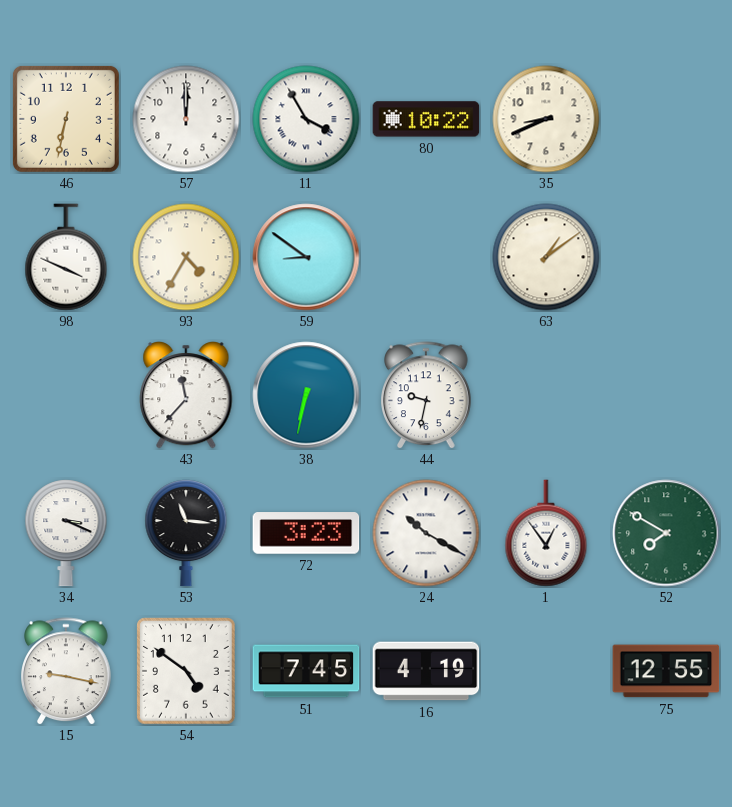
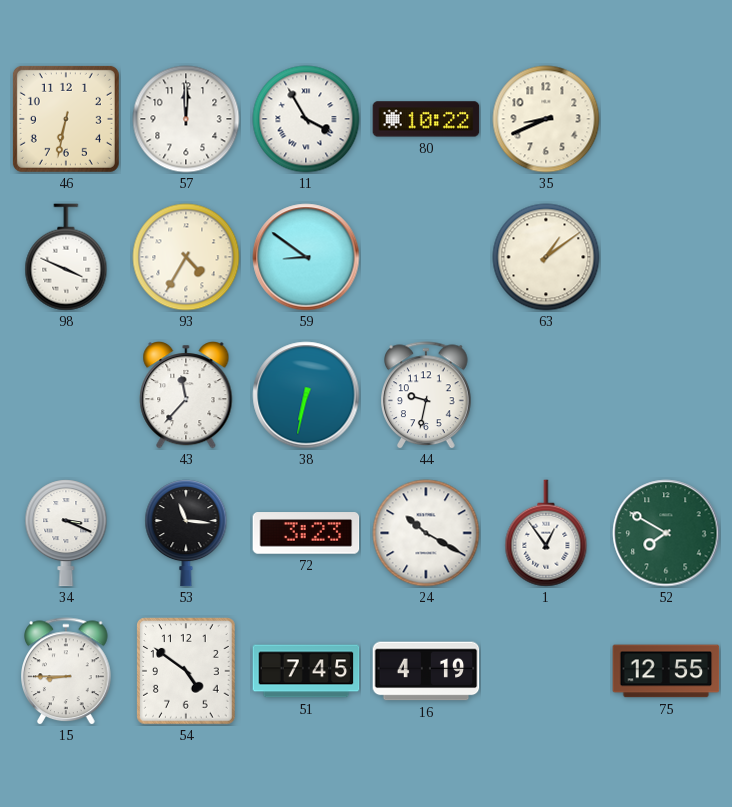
15: 9:17 -> 8:45
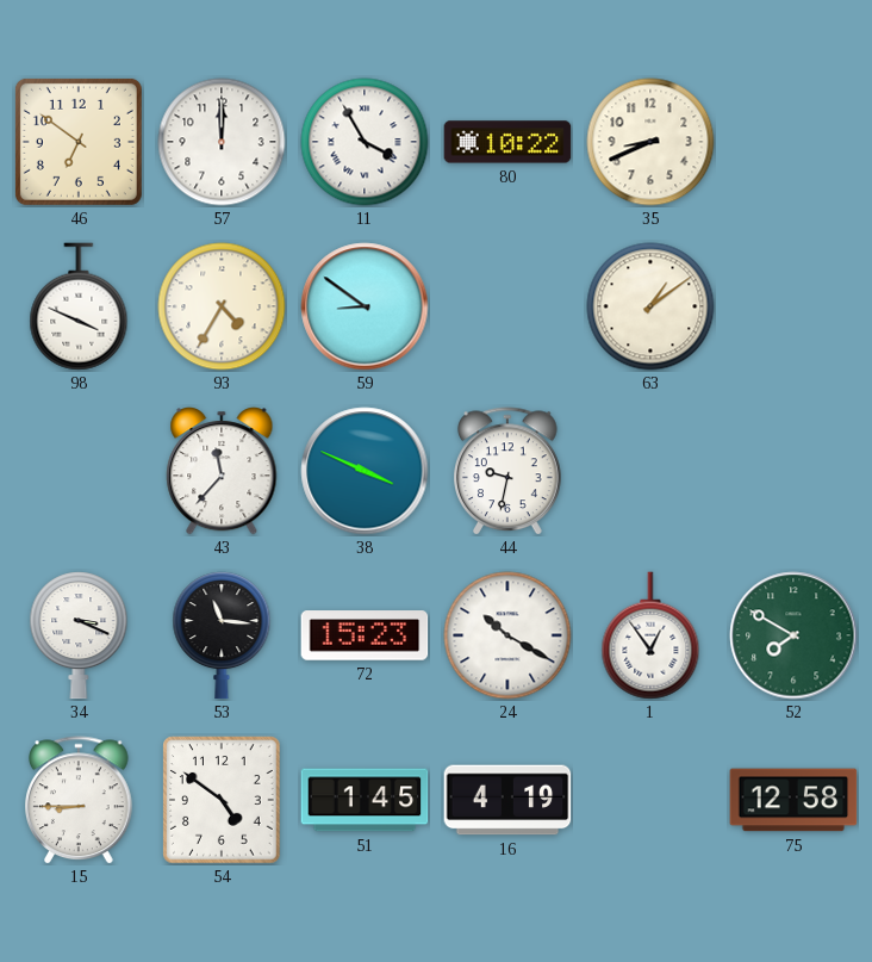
46: 6:32 -> 6:51
38: 6:32 -> 3:49
72: 3:23 -> 15:23
51: 7:45 -> 1:45
75: 12:55 -> 12:58
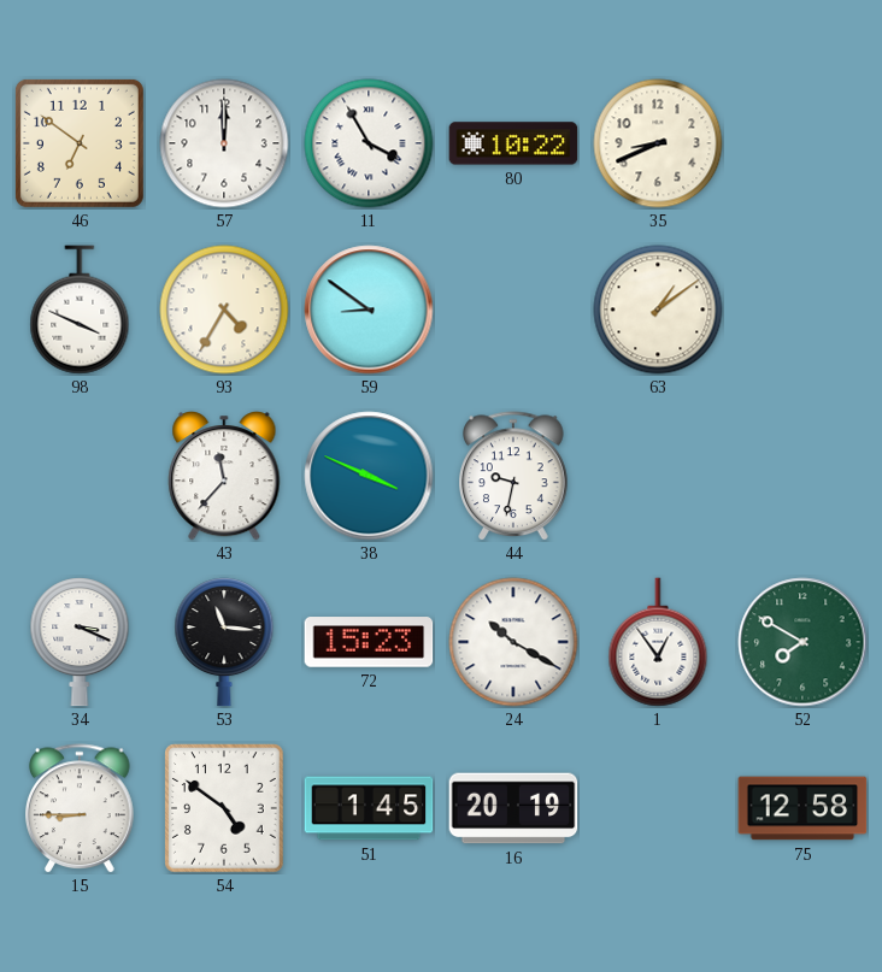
16: 4:19 -> 20:19
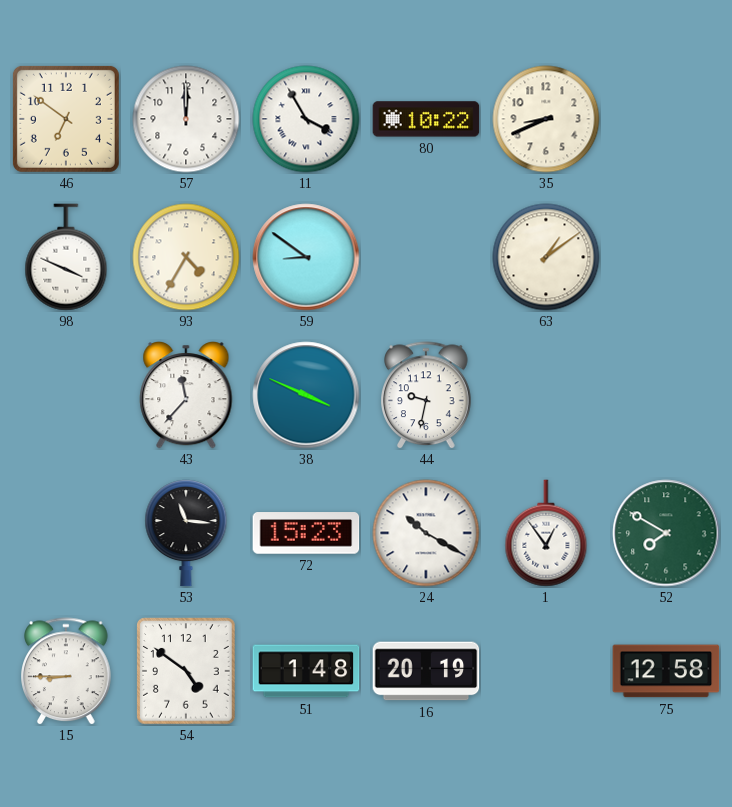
34: 3:19 -> none
51: 1:45 -> 1:48
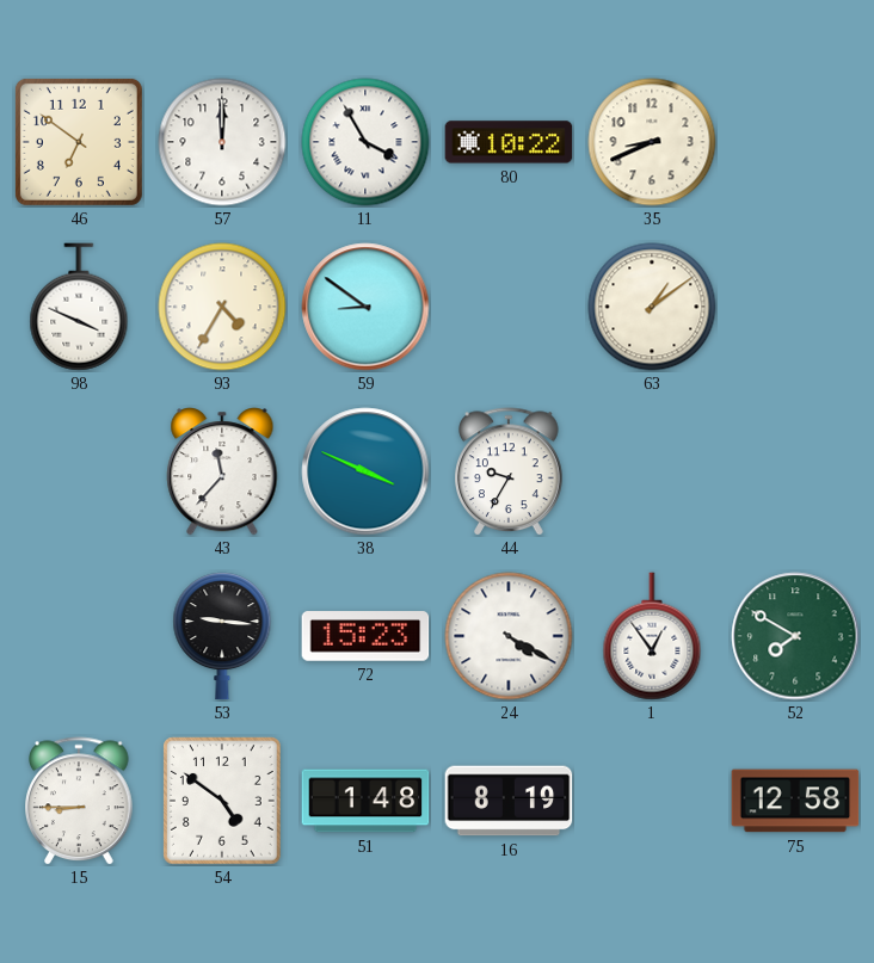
44: 9:32 -> 9:35
53: 11:16 -> 9:16
24: 10:20 -> 4:20
16: 20:19 -> 8:19
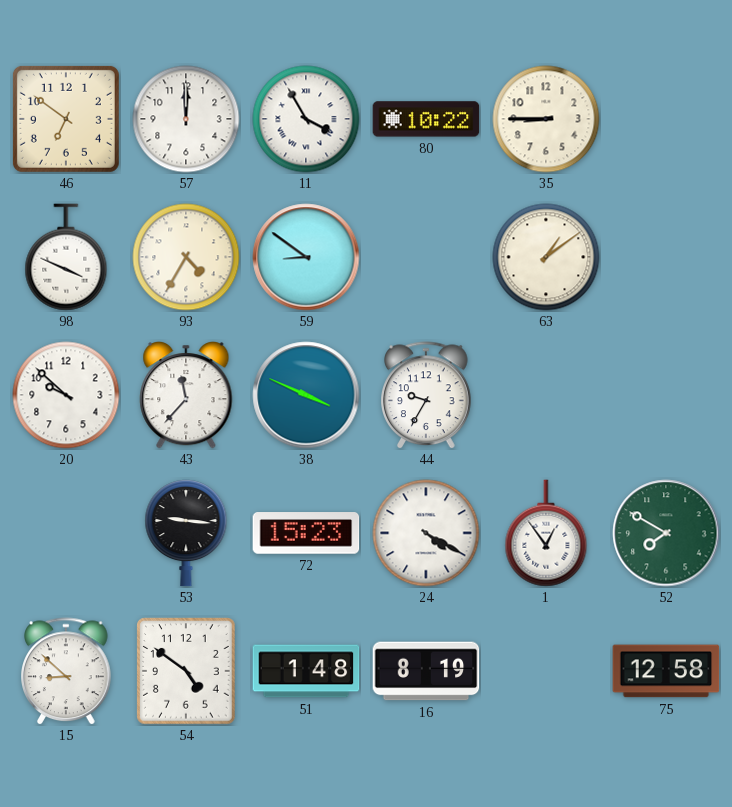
35: 8:41 -> 8:45
20: none -> 9:52
15: 8:45 -> 8:52
